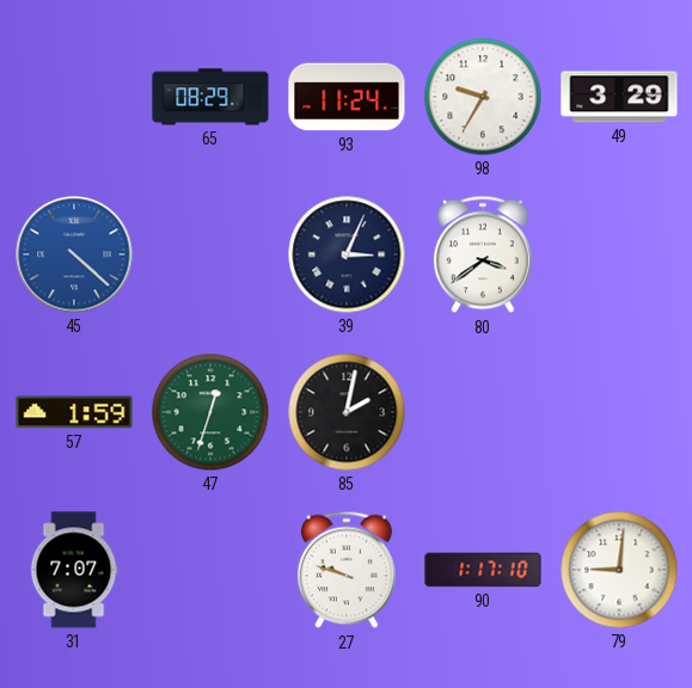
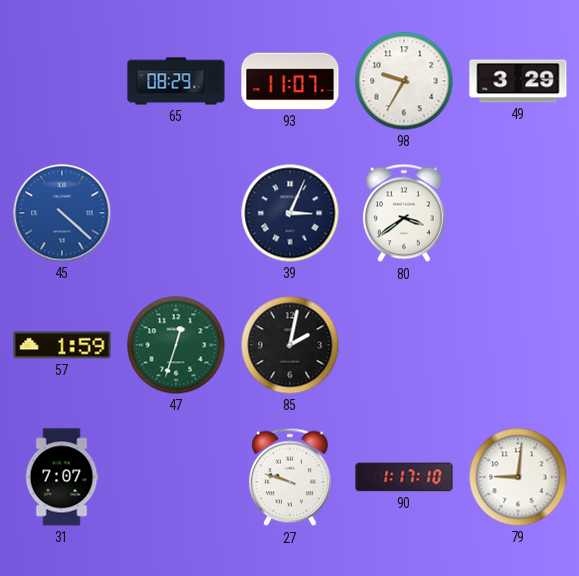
93: 11:24 -> 11:07
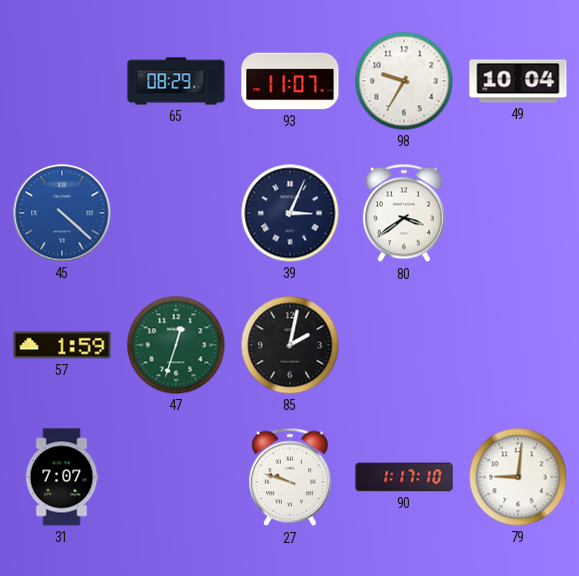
49: 3:29 -> 10:04
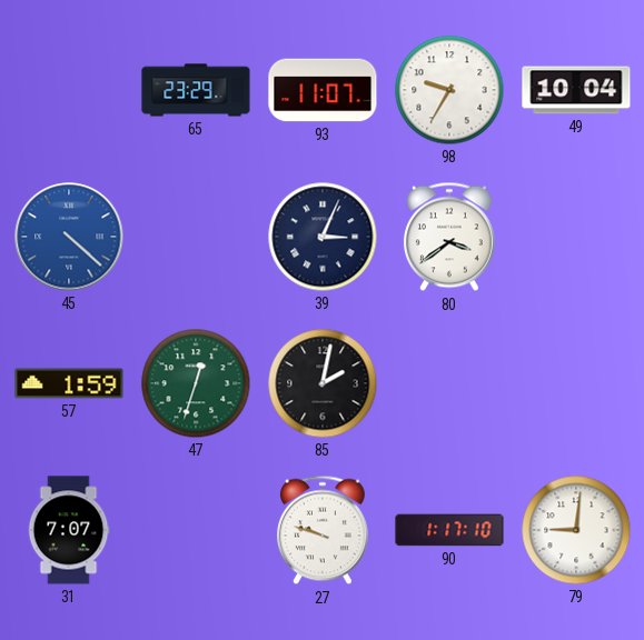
65: 08:29 -> 23:29
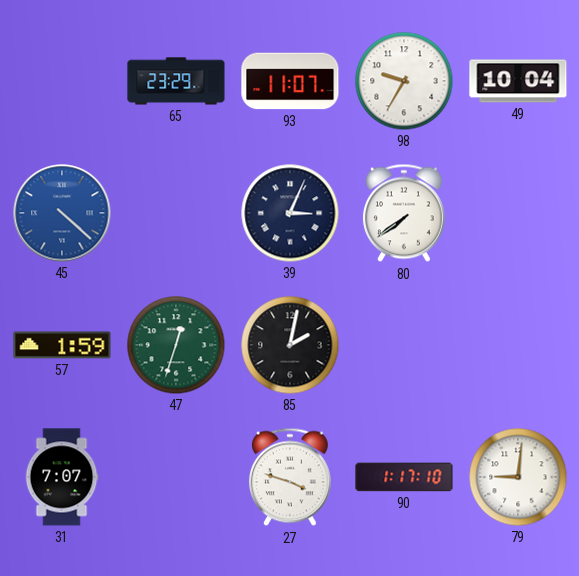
80: 3:39 -> 7:39
27: 9:48 -> 3:48
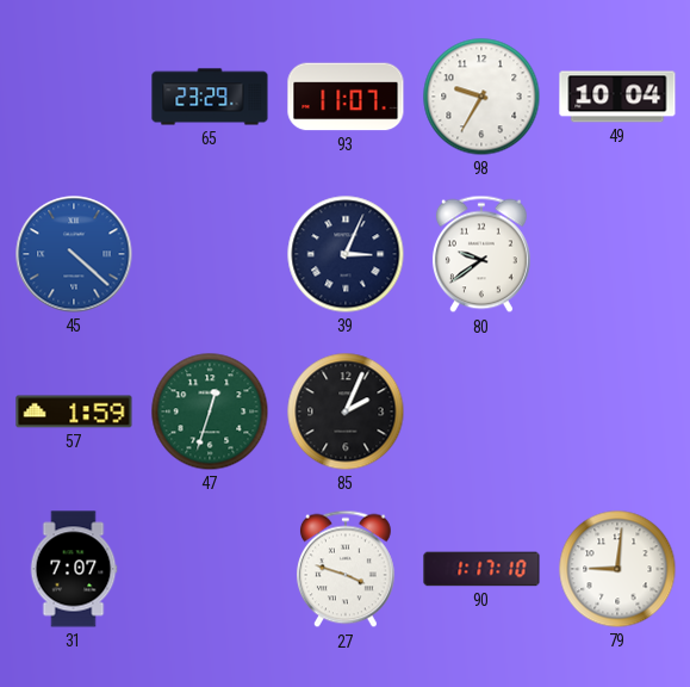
80: 7:39 -> 9:39
85: 2:02 -> 2:04
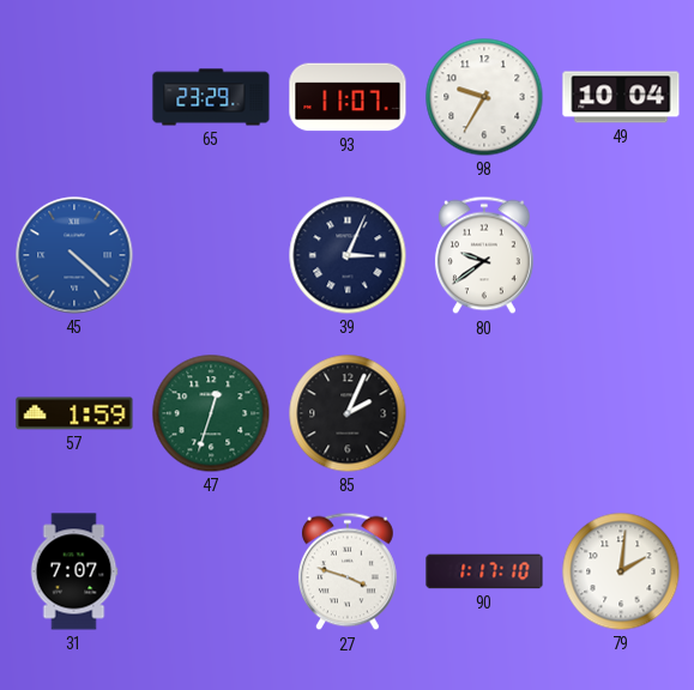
79: 9:01 -> 2:01
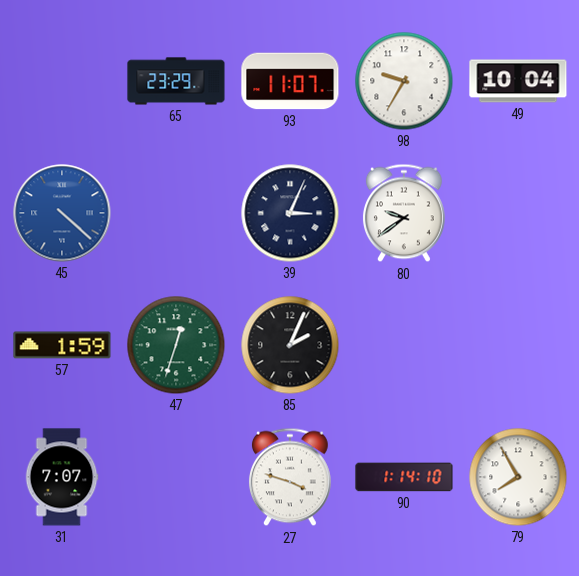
90: 1:17 -> 1:14
79: 2:01 -> 7:55
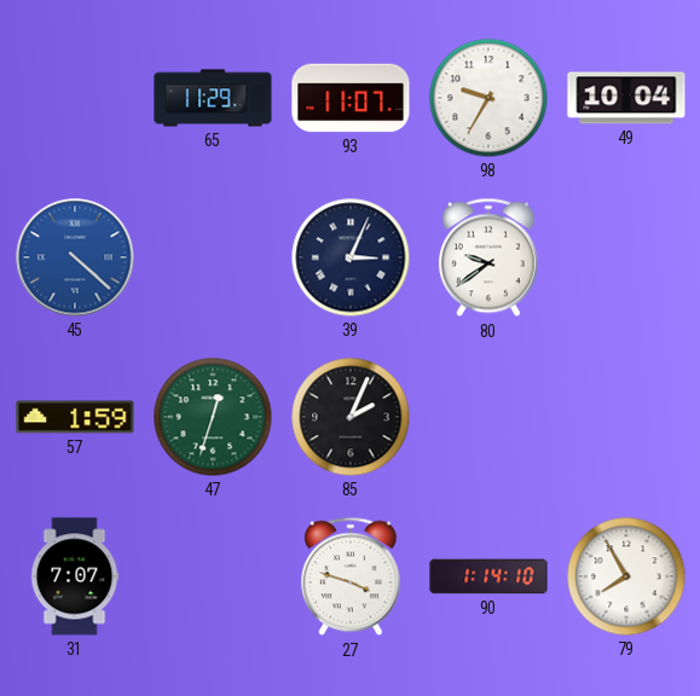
65: 23:29 -> 11:29
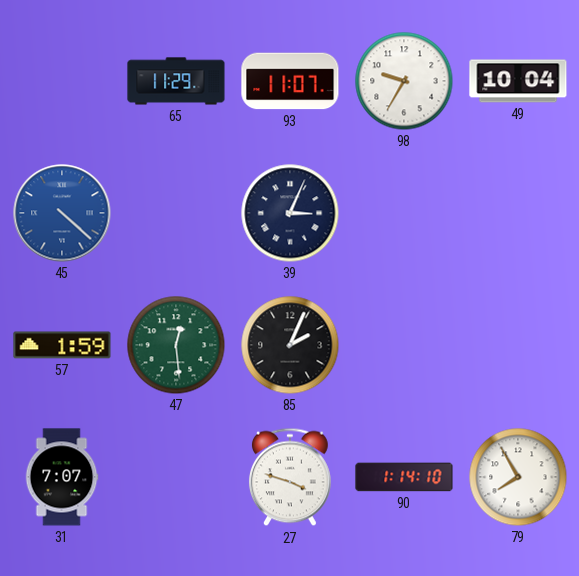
80: 9:39 -> none
47: 12:33 -> 12:29
